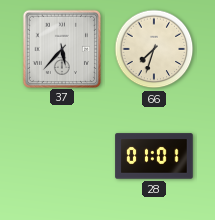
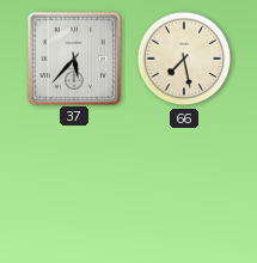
66: 7:33 -> 7:28
28: 01:01 -> none
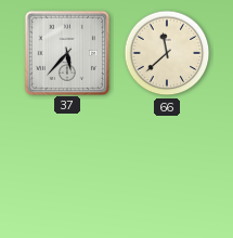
66: 7:28 -> 11:38
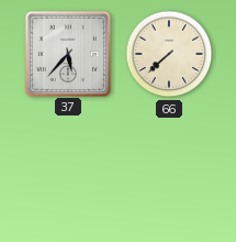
66: 11:38 -> 7:38
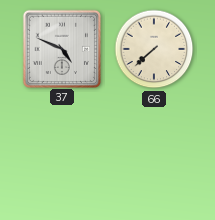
37: 5:37 -> 4:49
